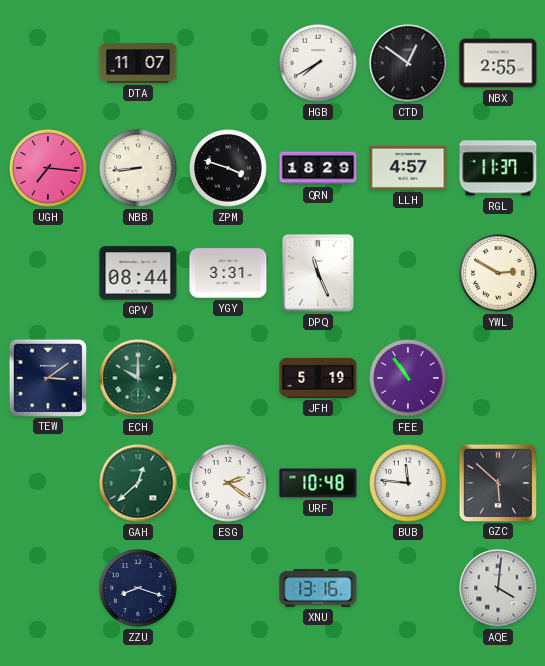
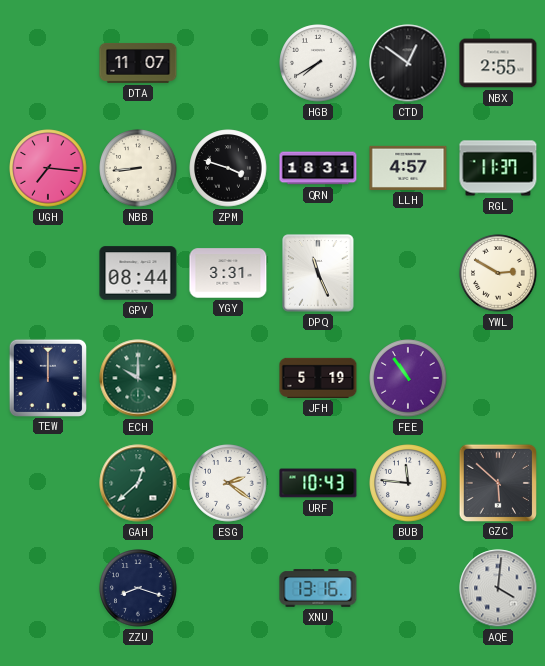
QRN: 18:29 -> 18:31
TEW: 3:09 -> 12:00
URF: 10:48 -> 10:43
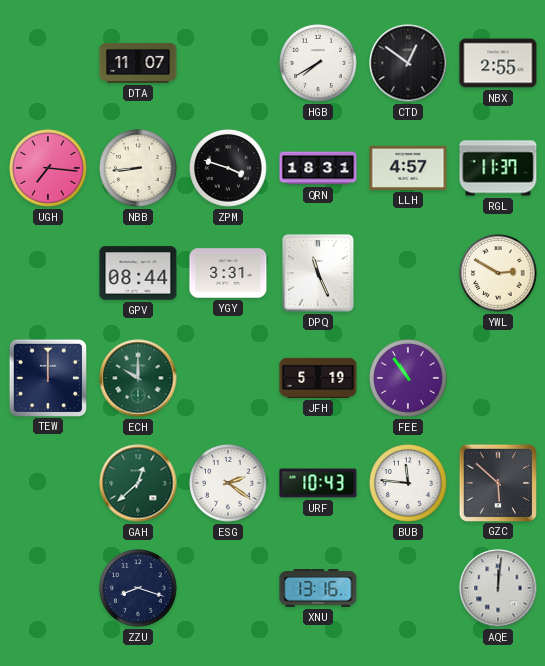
AQE: 4:01 -> 12:01
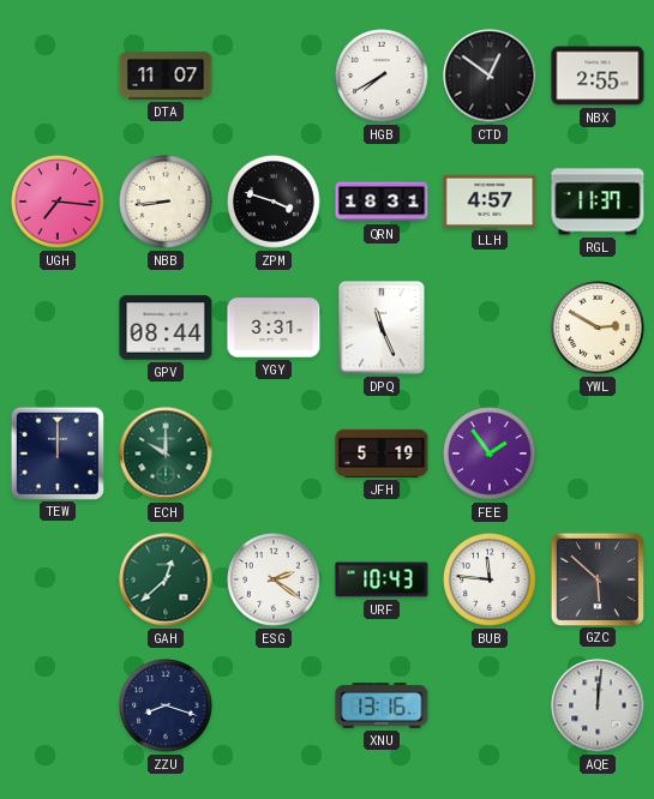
FEE: 10:54 -> 1:54
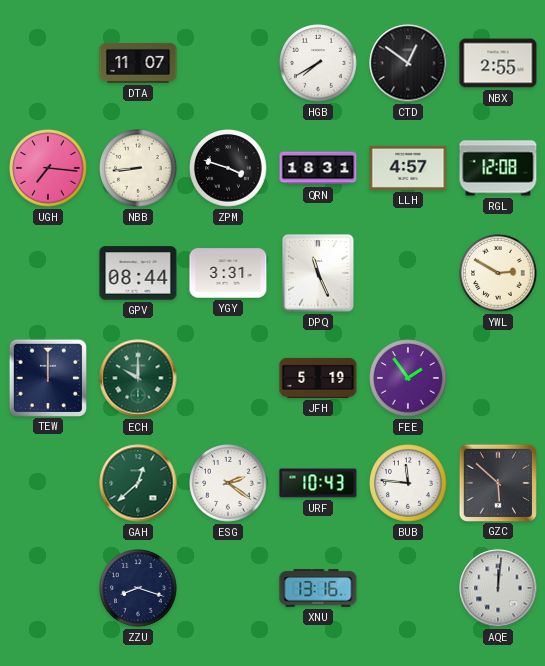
RGL: 11:37 -> 12:08
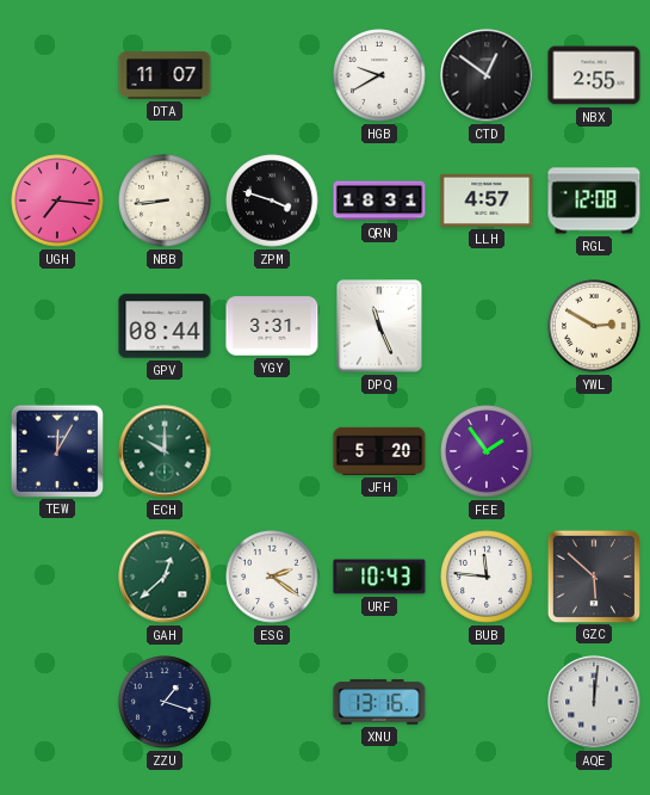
HGB: 7:40 -> 9:40
TEW: 12:00 -> 12:05
JFH: 5:19 -> 5:20
ZZU: 8:18 -> 1:18
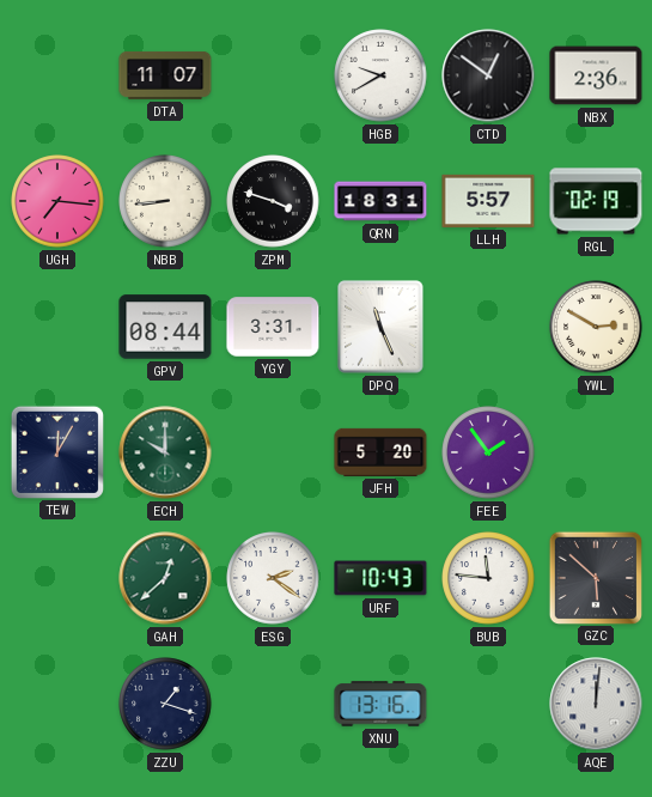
NBX: 2:55 -> 2:36
LLH: 4:57 -> 5:57
RGL: 12:08 -> 02:19
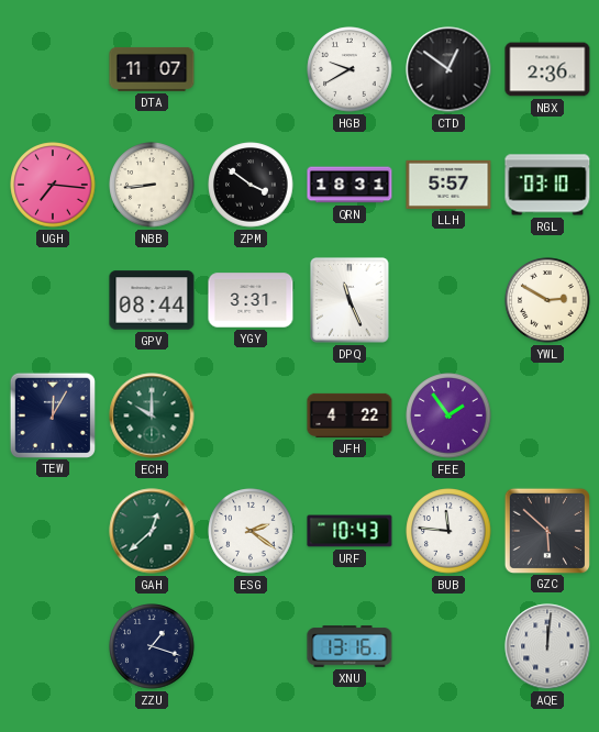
ZPM: 3:48 -> 3:51
RGL: 02:19 -> 03:10
JFH: 5:20 -> 4:22
